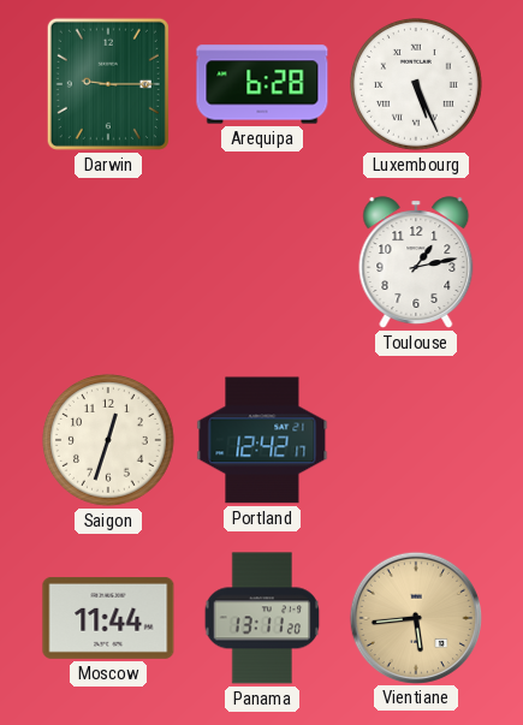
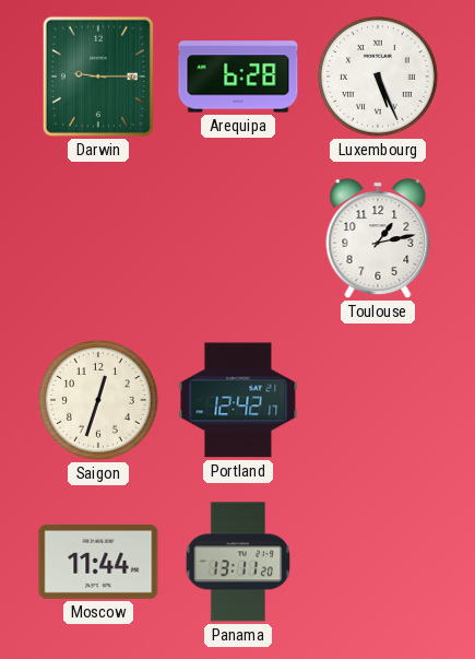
Vientiane: 5:44 -> none
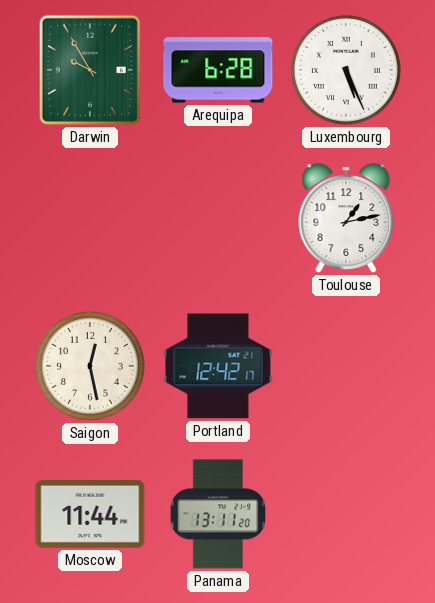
Darwin: 9:15 -> 9:55
Saigon: 12:33 -> 12:28
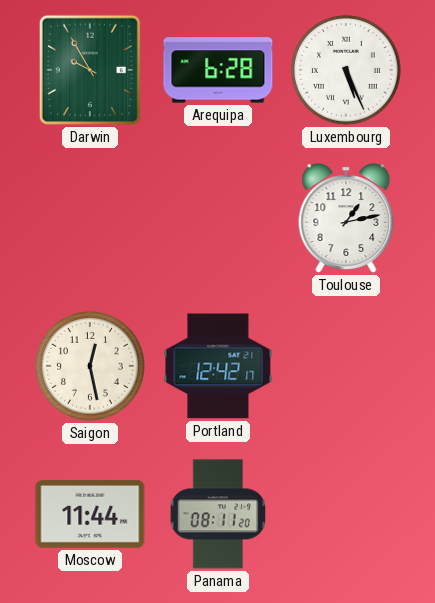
Panama: 13:11 -> 08:11
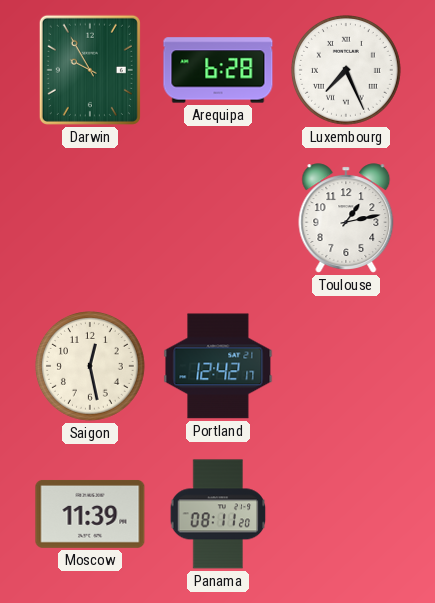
Luxembourg: 5:26 -> 7:26
Moscow: 11:44 -> 11:39
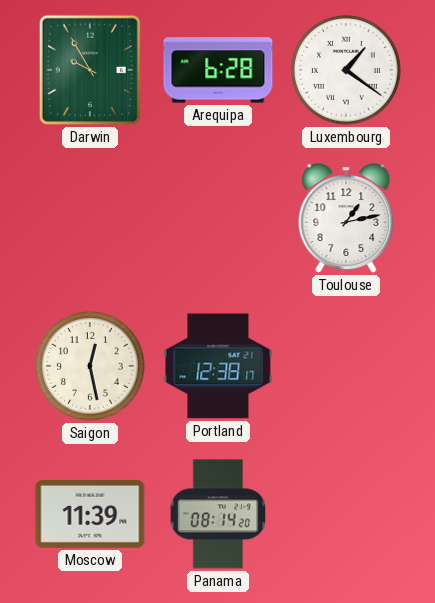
Luxembourg: 7:26 -> 1:21
Portland: 12:42 -> 12:38
Panama: 08:11 -> 08:14
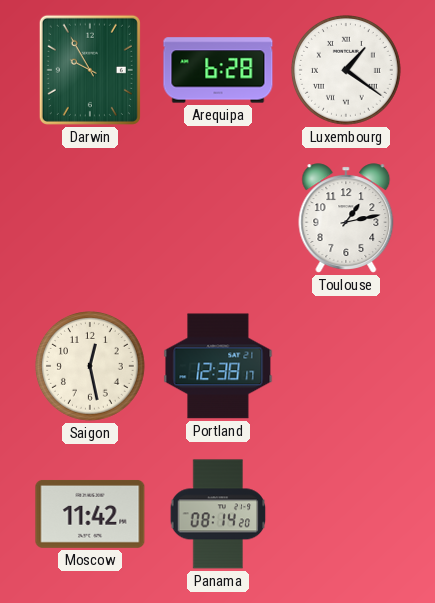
Moscow: 11:39 -> 11:42
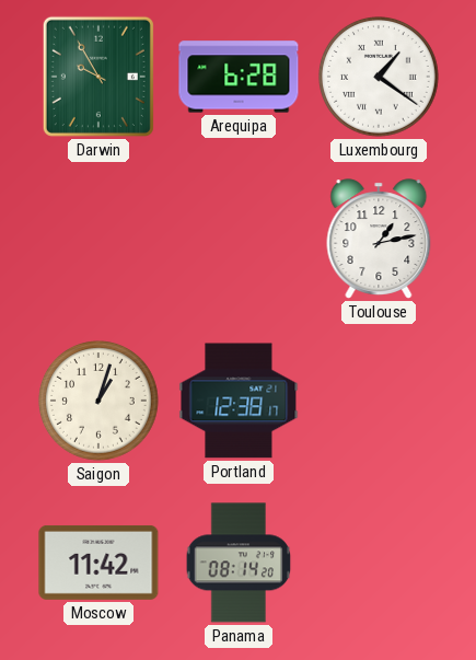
Saigon: 12:28 -> 1:03
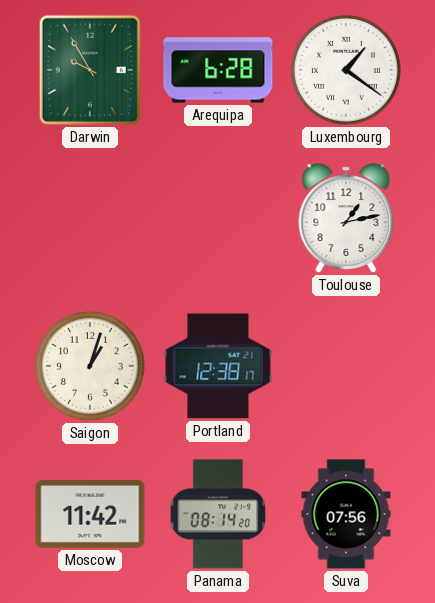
Suva: none -> 07:56
